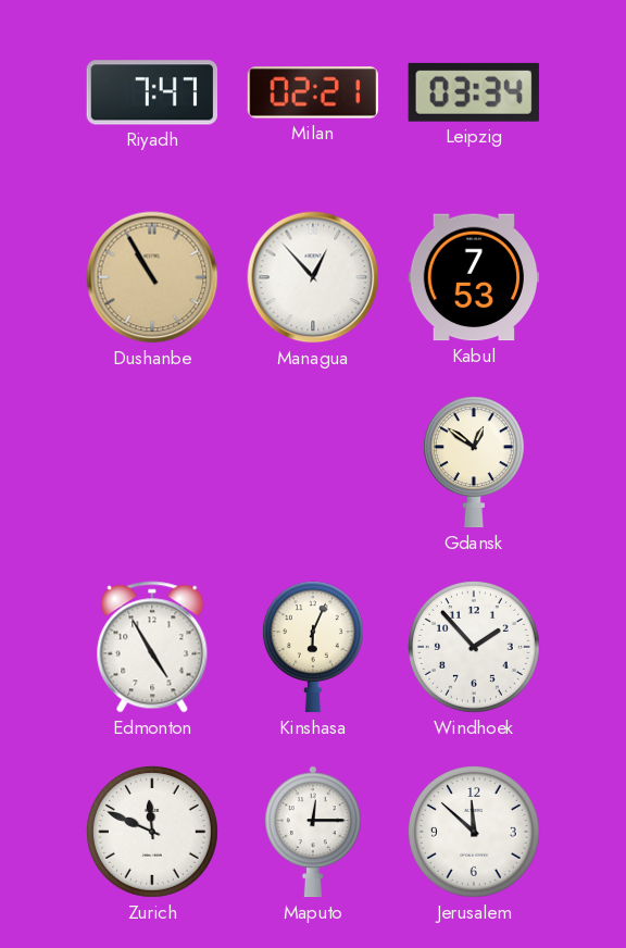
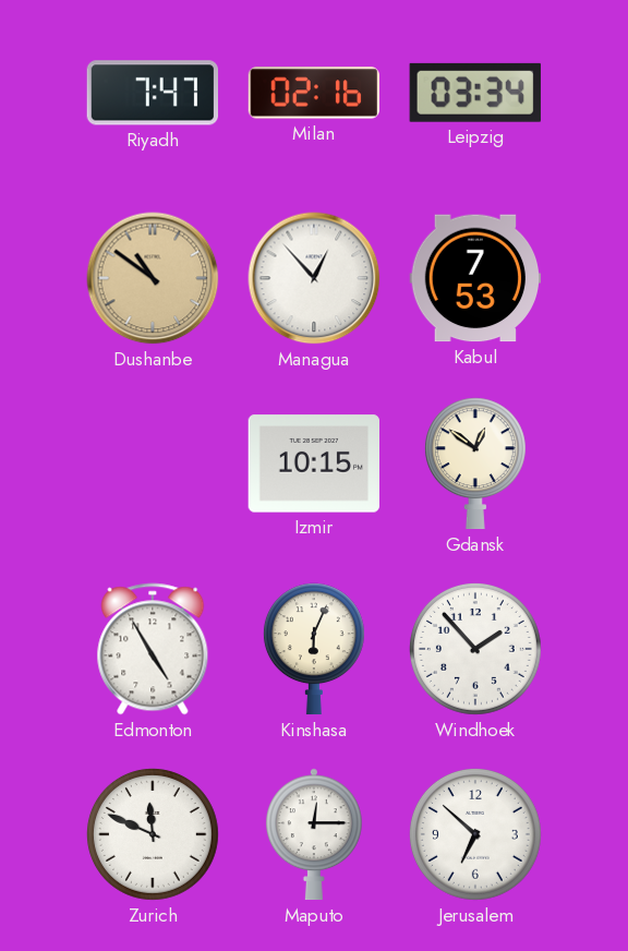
Milan: 02:21 -> 02:16
Dushanbe: 10:55 -> 10:51
Izmir: none -> 10:15
Jerusalem: 11:52 -> 6:52
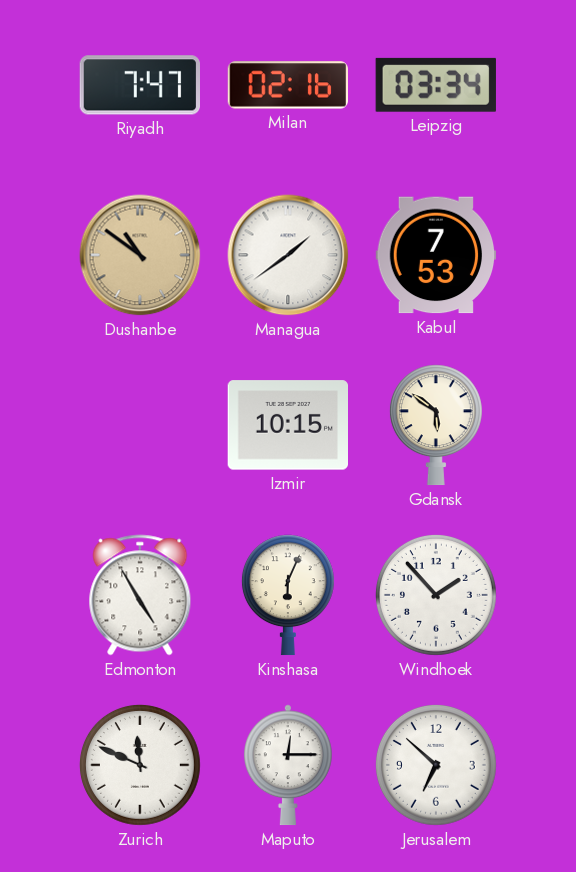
Managua: 12:53 -> 1:39
Gdansk: 12:51 -> 5:51
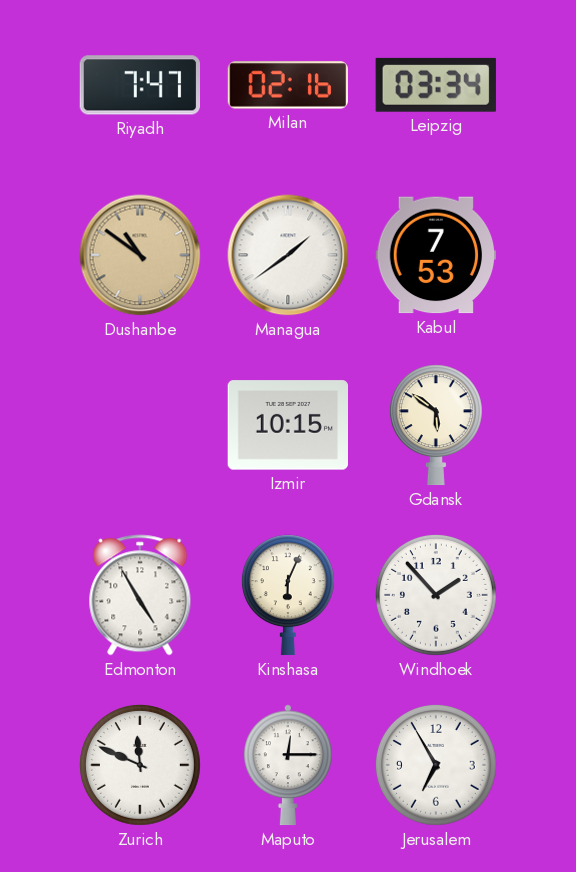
Jerusalem: 6:52 -> 6:55
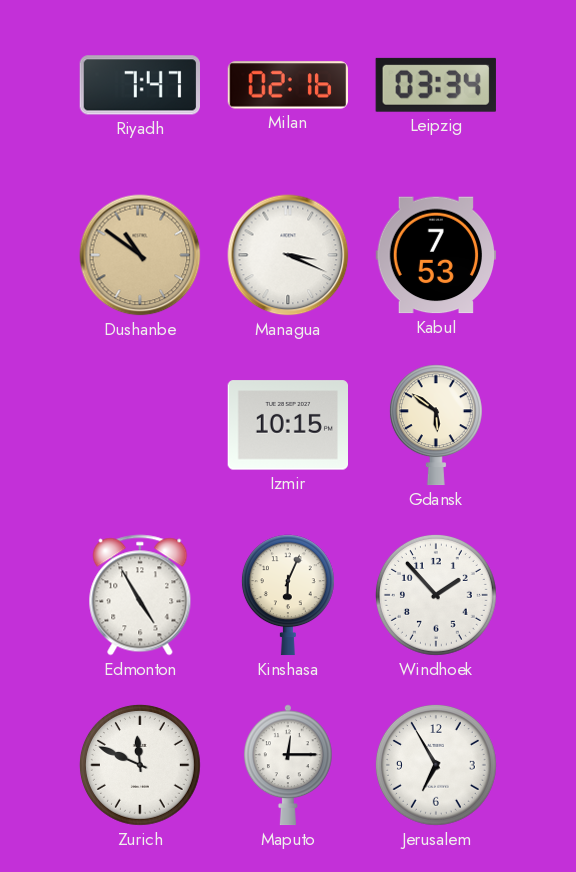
Managua: 1:39 -> 3:19
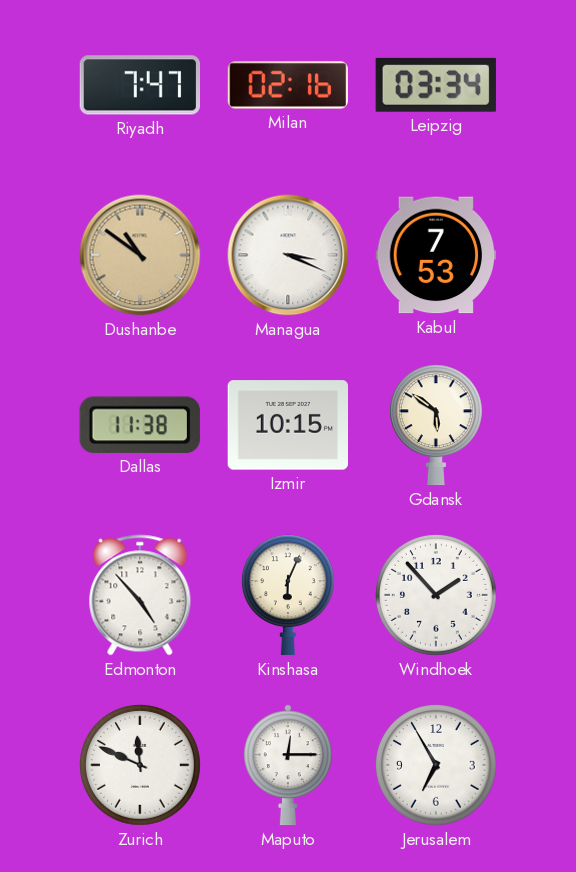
Dallas: none -> 11:38
Edmonton: 4:55 -> 4:53
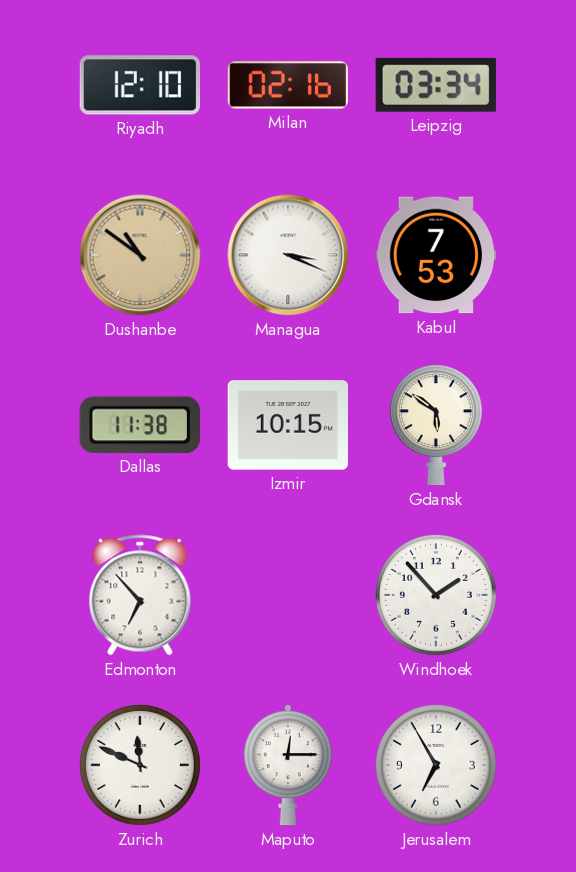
Riyadh: 7:47 -> 12:10
Edmonton: 4:53 -> 6:53
Kinshasa: 6:04 -> none
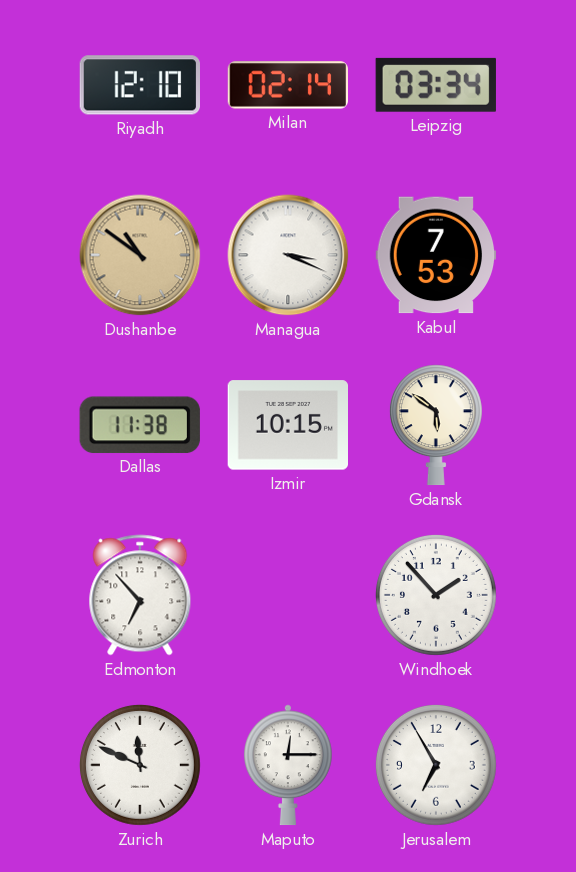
Milan: 02:16 -> 02:14
